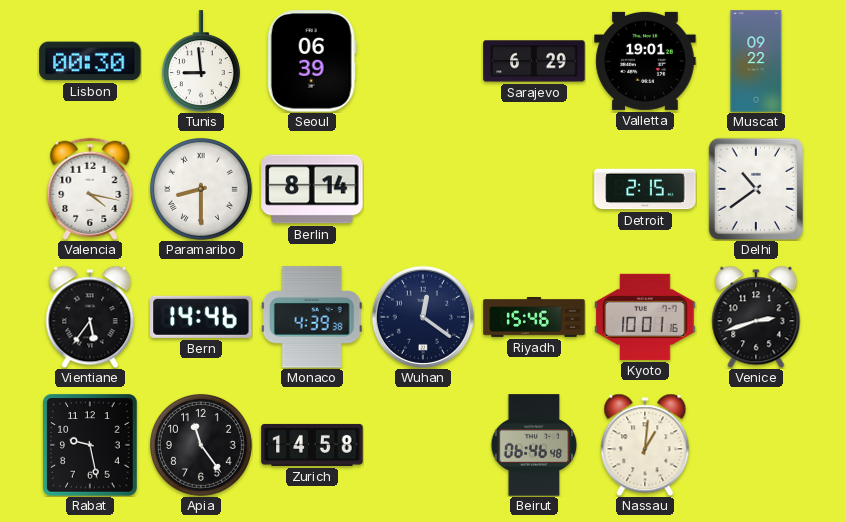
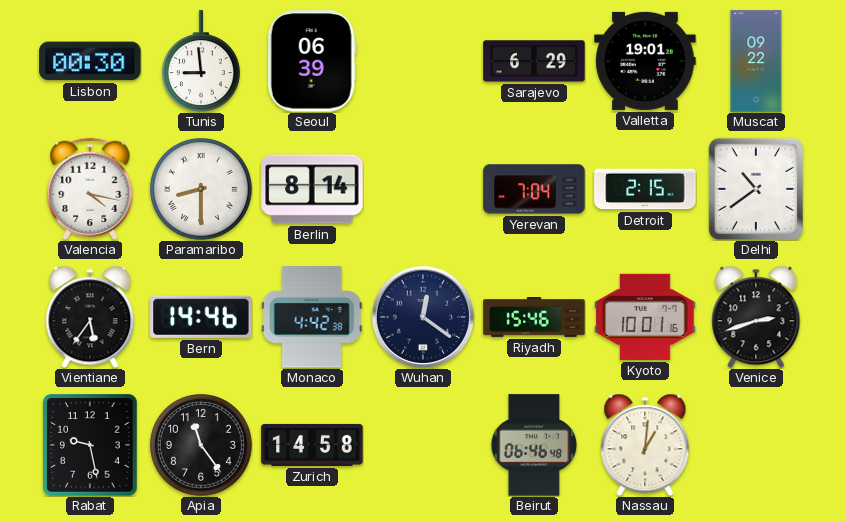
Yerevan: none -> 7:04
Monaco: 4:39 -> 4:42
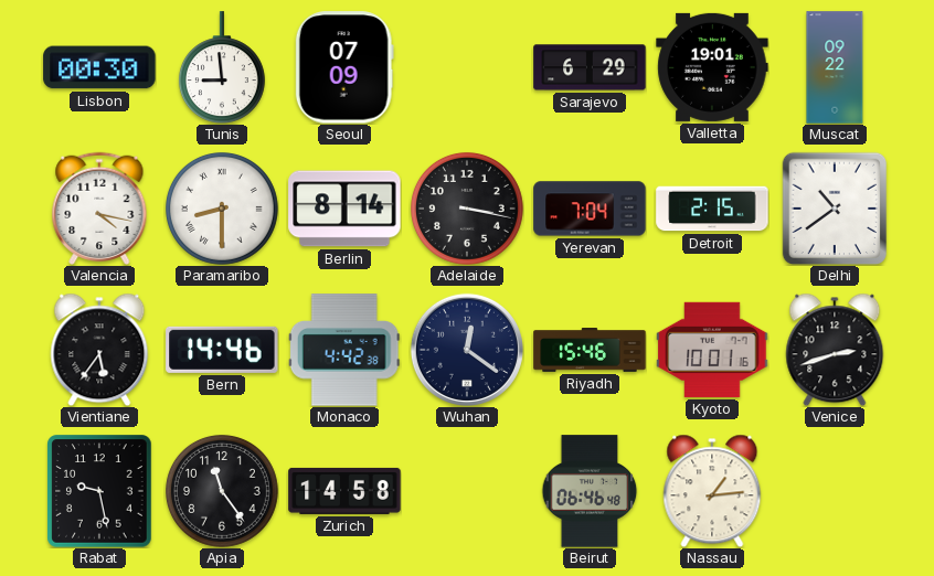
Seoul: 06:39 -> 07:09
Adelaide: none -> 3:17
Nassau: 1:01 -> 1:14
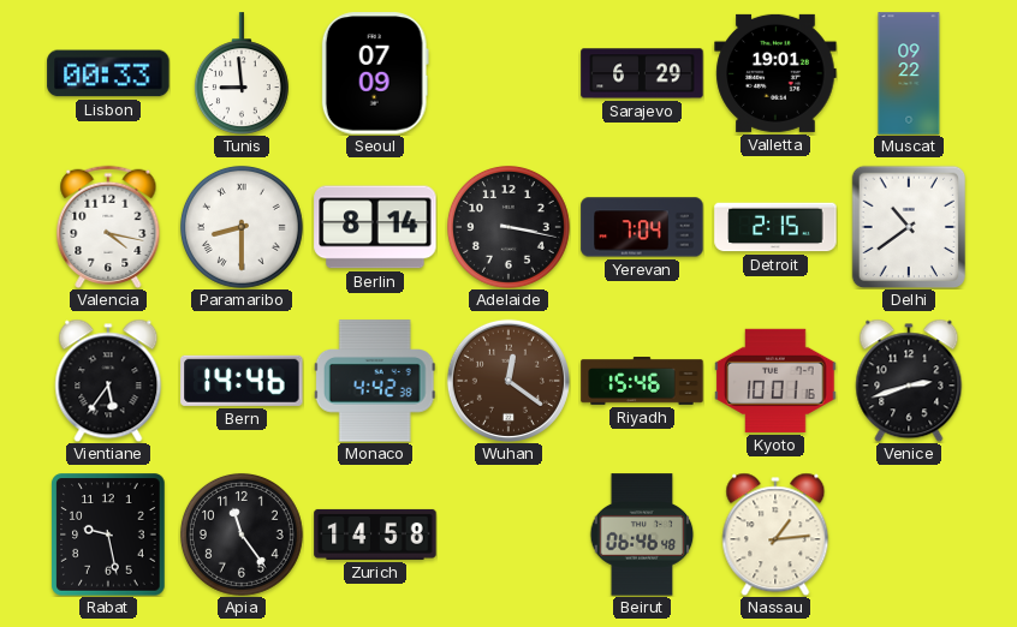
Lisbon: 00:30 -> 00:33
Wuhan dial: navy -> brown
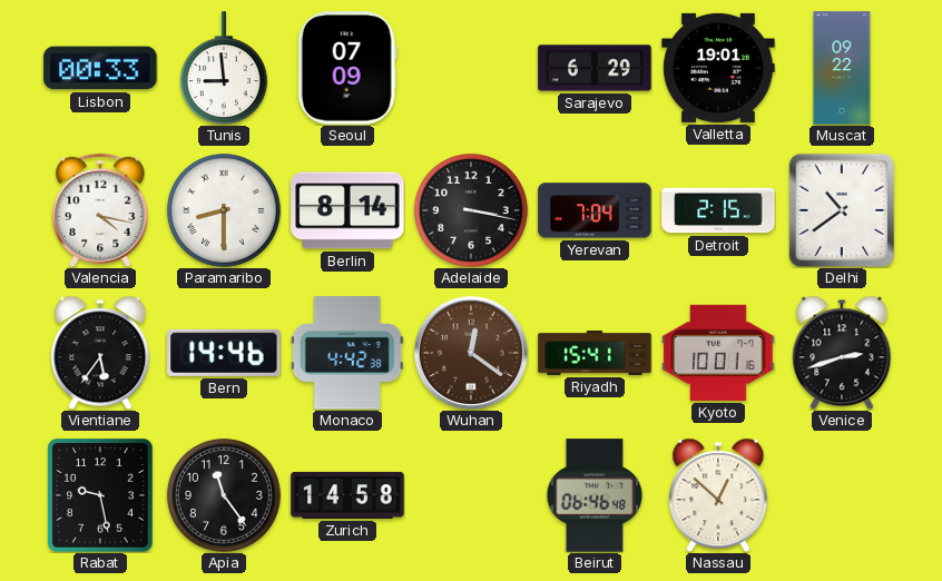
Riyadh: 15:46 -> 15:41
Nassau: 1:14 -> 12:52
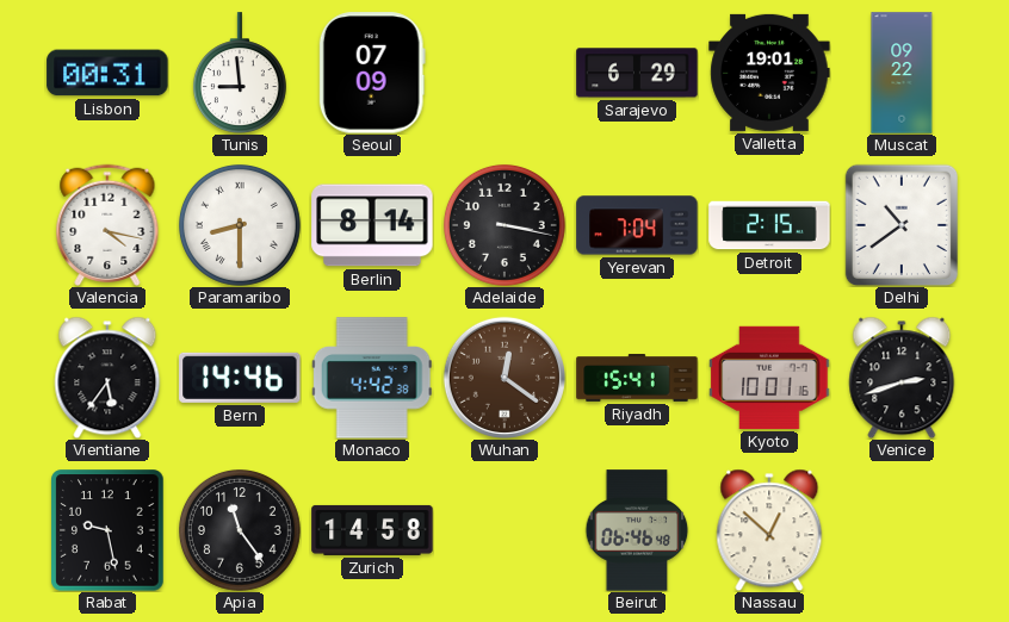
Lisbon: 00:33 -> 00:31
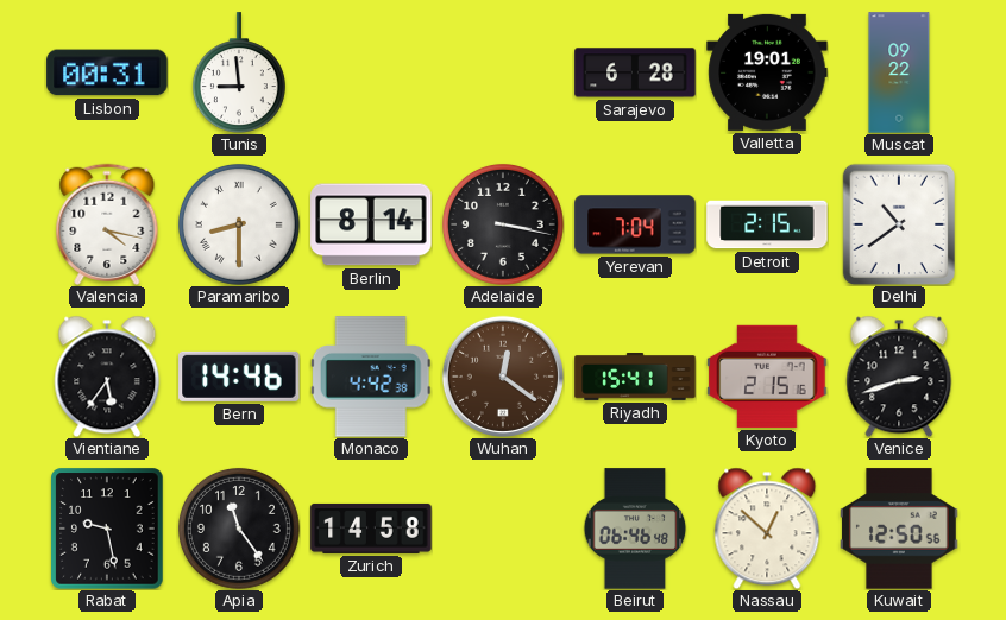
Seoul: 07:09 -> none
Sarajevo: 6:29 -> 6:28
Kyoto: 10:01 -> 2:15
Kuwait: none -> 12:50
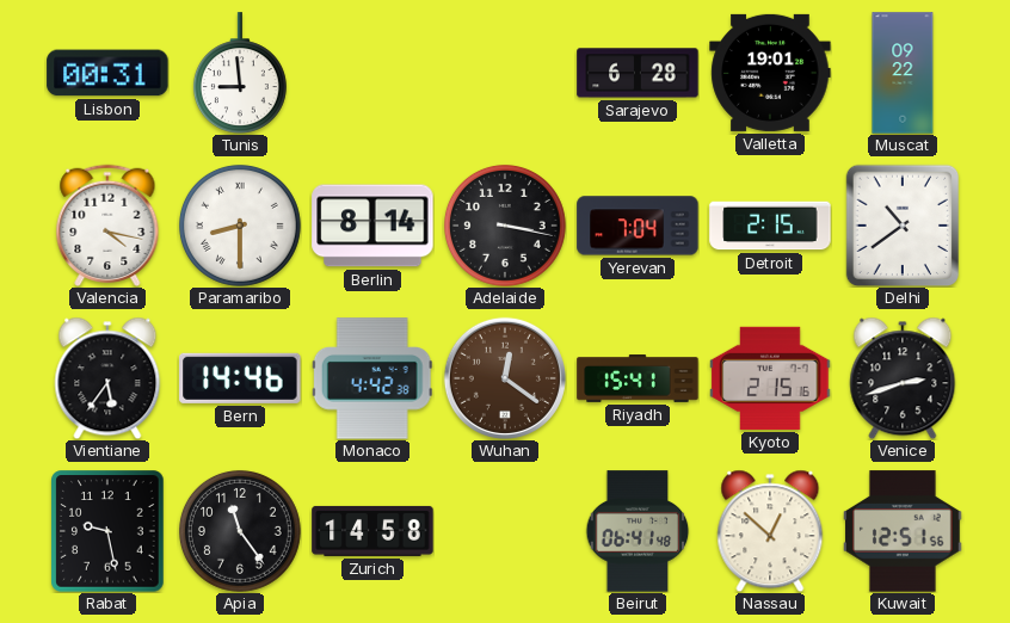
Beirut: 06:46 -> 06:41
Kuwait: 12:50 -> 12:51
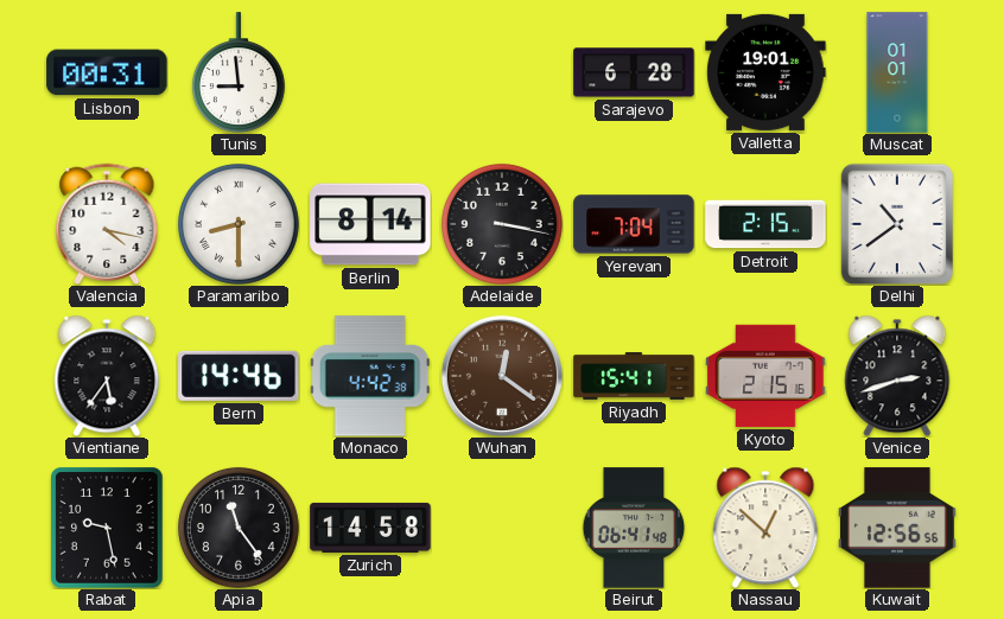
Muscat: 09:22 -> 01:01
Kuwait: 12:51 -> 12:56
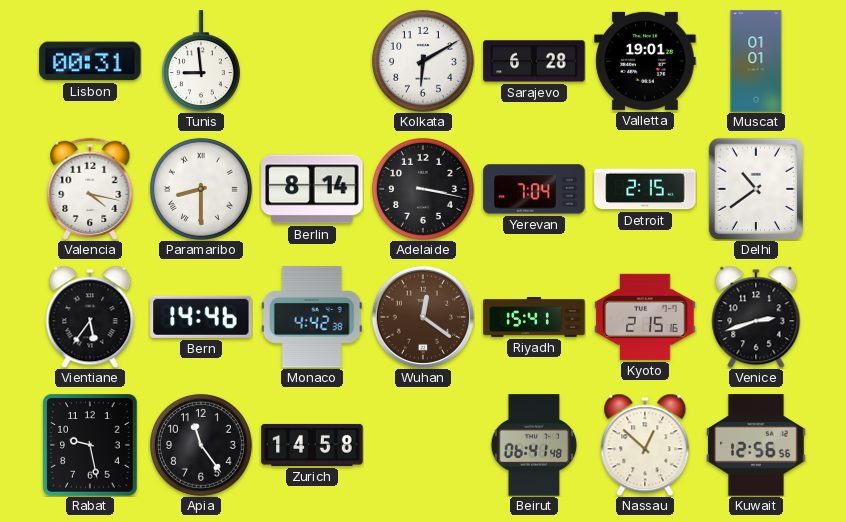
Kolkata: none -> 6:10
